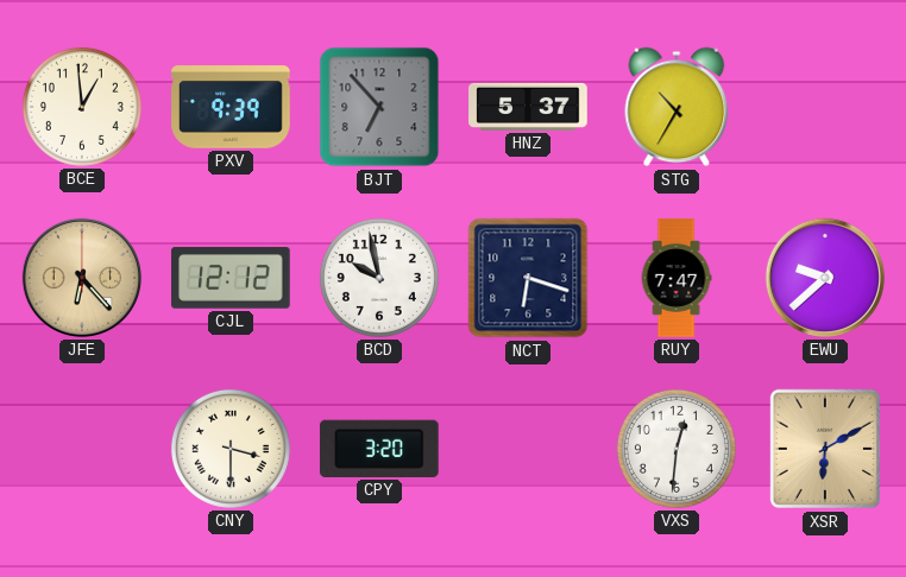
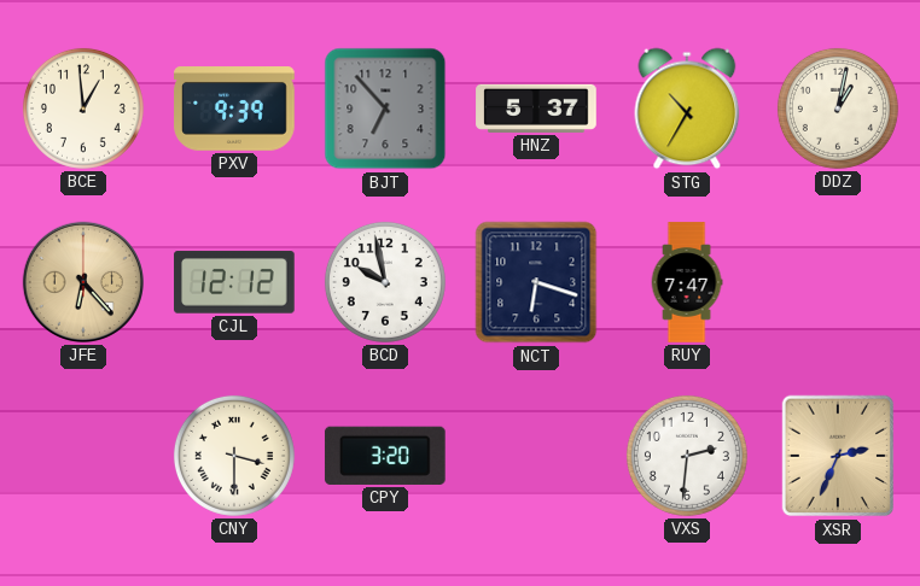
DDZ: none -> 1:02
EWU: 9:38 -> none
VXS: 12:31 -> 2:31
XSR: 6:10 -> 2:34
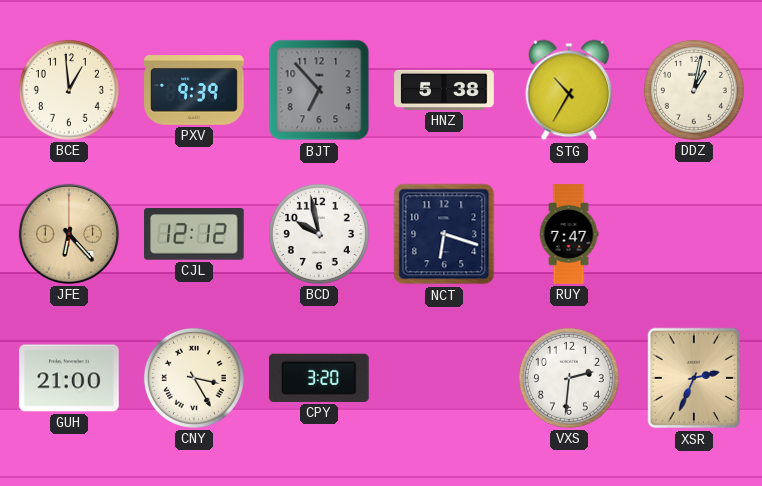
HNZ: 5:37 -> 5:38
GUH: none -> 21:00
CNY: 3:30 -> 3:25
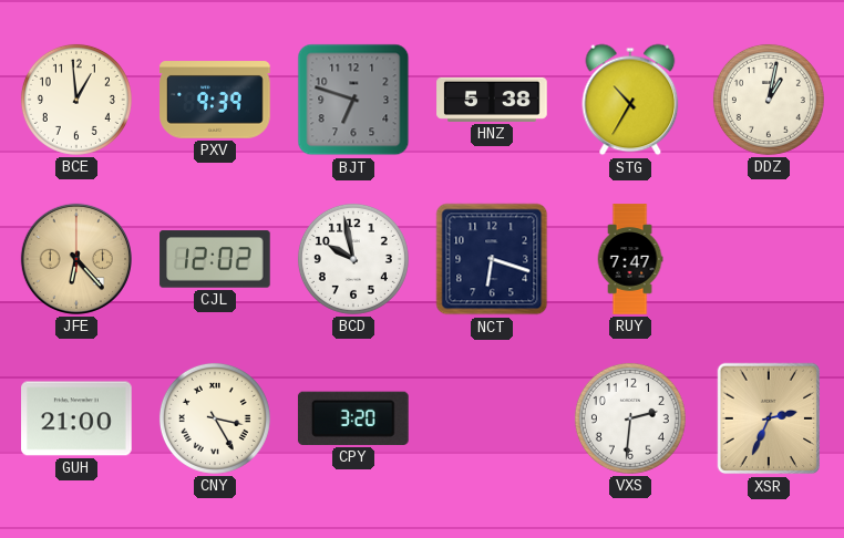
BJT: 6:53 -> 6:48
CJL: 12:12 -> 12:02
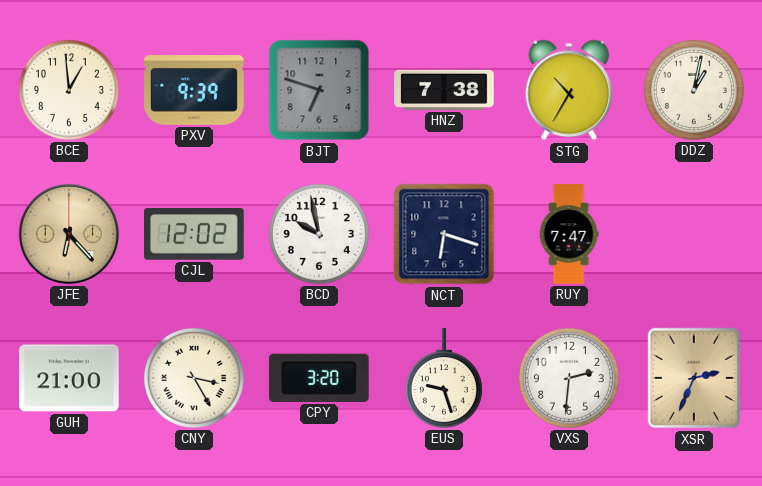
HNZ: 5:38 -> 7:38
EUS: none -> 9:27
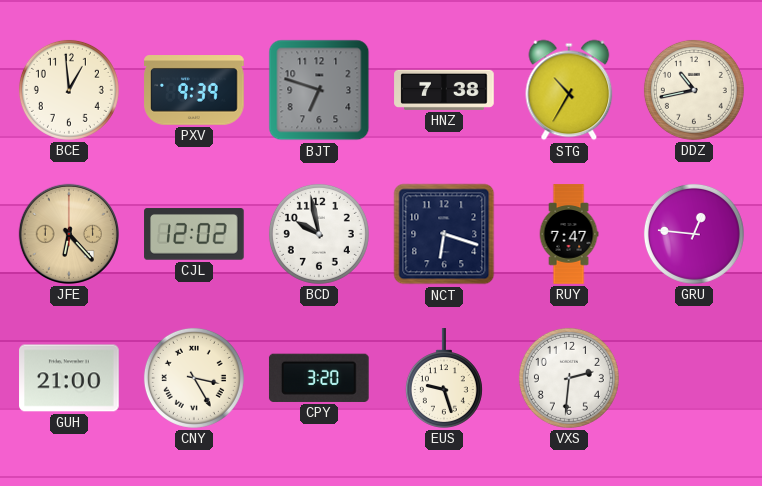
DDZ: 1:02 -> 10:43
GRU: none -> 12:46
XSR: 2:34 -> none
